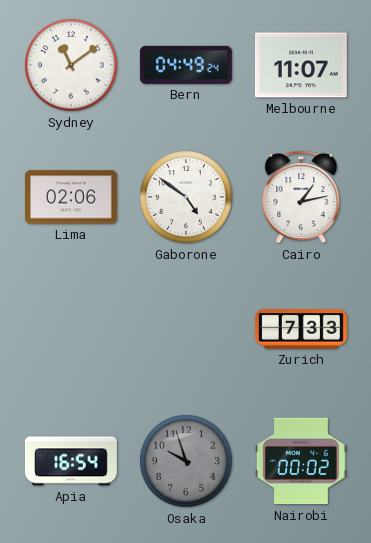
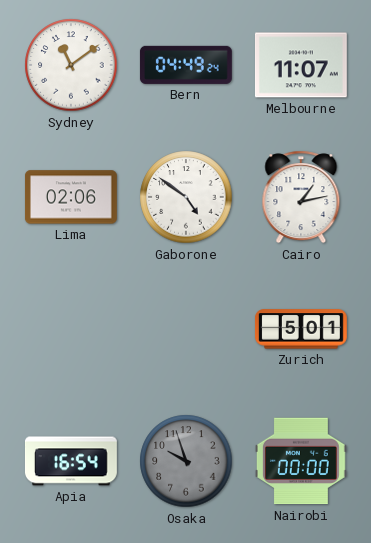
Zurich: 7:33 -> 5:01
Nairobi: 00:02 -> 00:00
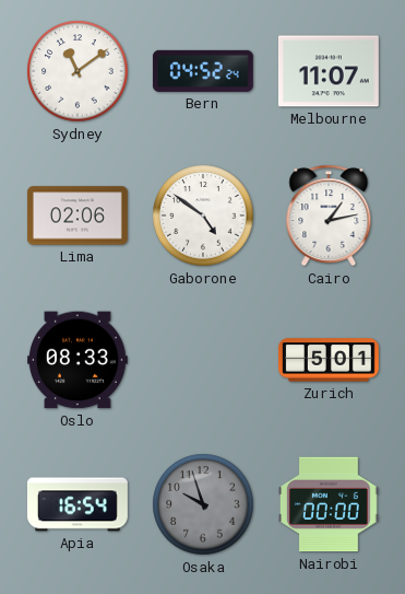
Bern: 04:49 -> 04:52
Oslo: none -> 08:33
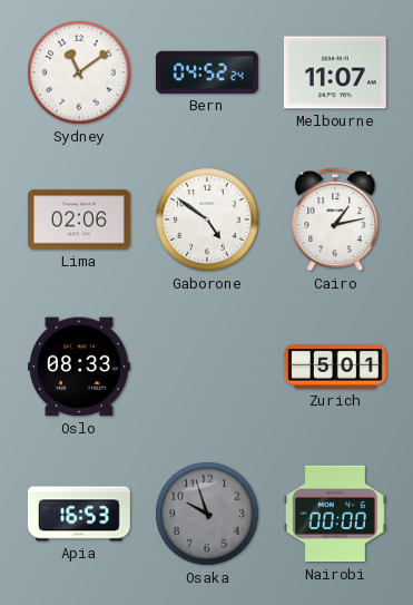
Apia: 16:54 -> 16:53
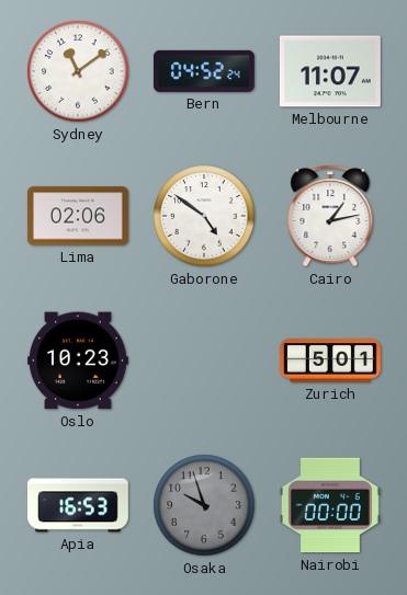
Oslo: 08:33 -> 10:23
